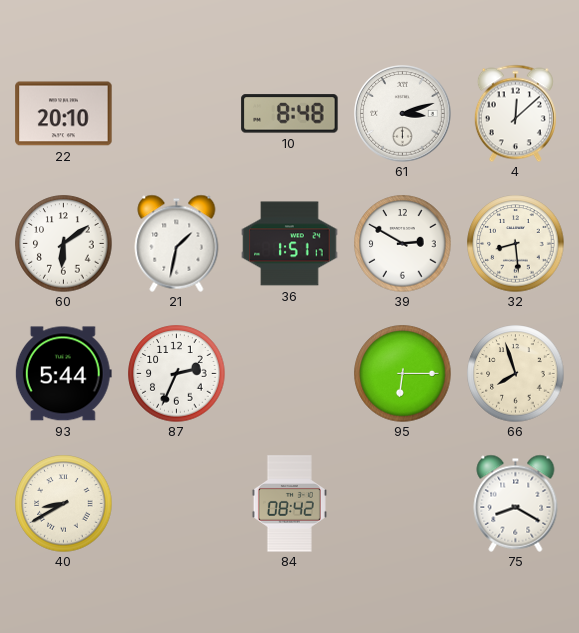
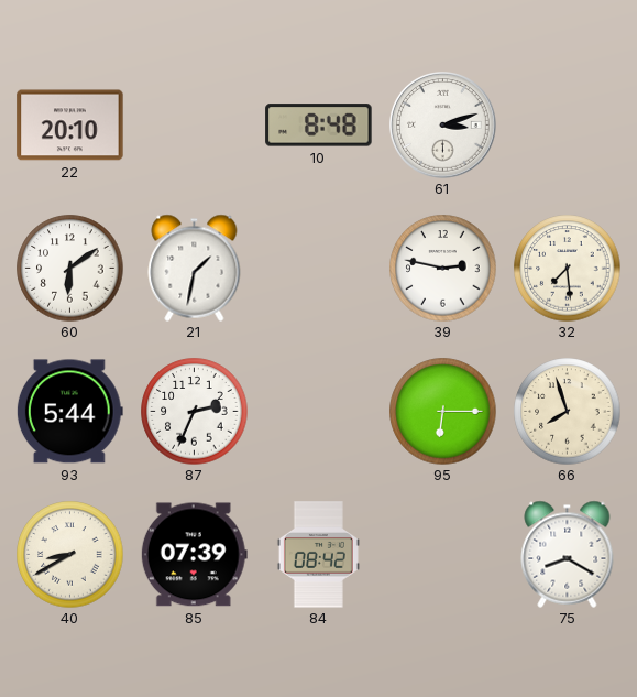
4: 12:08 -> none
36: 1:51 -> none
39: 2:50 -> 2:47
32: 8:29 -> 7:29
85: none -> 07:39
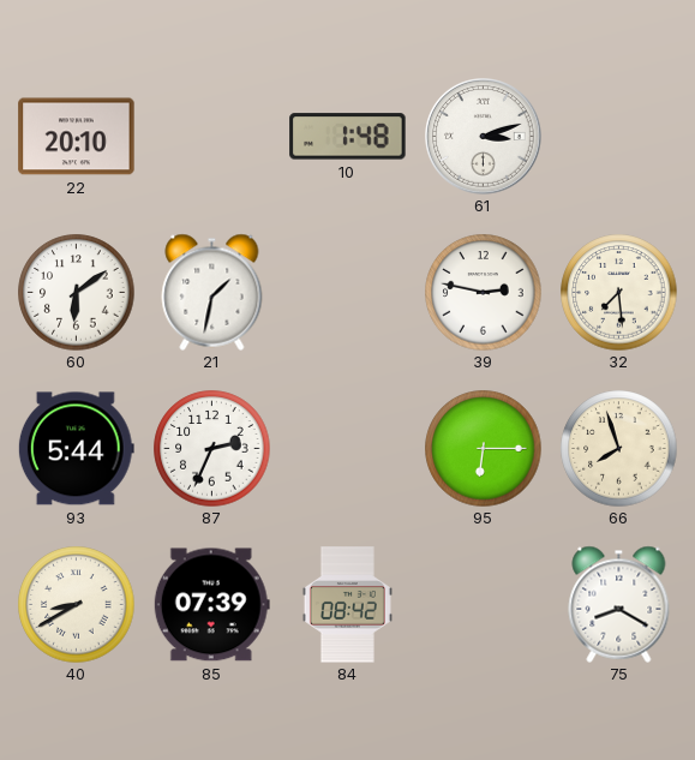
10: 8:48 -> 1:48
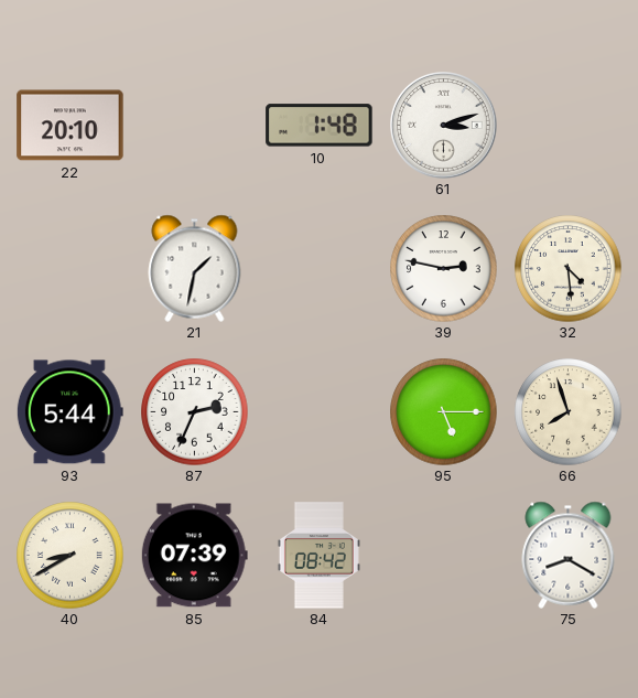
60: 6:09 -> none
32: 7:29 -> 4:29
95: 6:15 -> 5:15
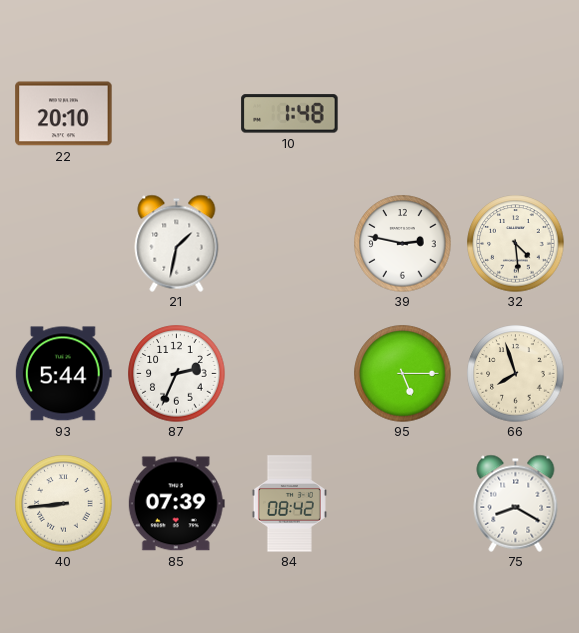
61: 3:12 -> none
40: 8:40 -> 8:44
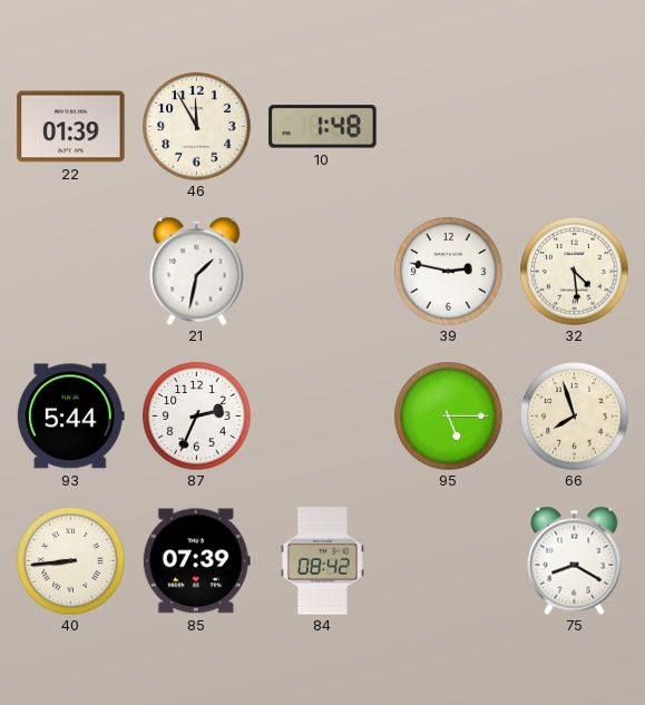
22: 20:10 -> 01:39
46: none -> 11:55
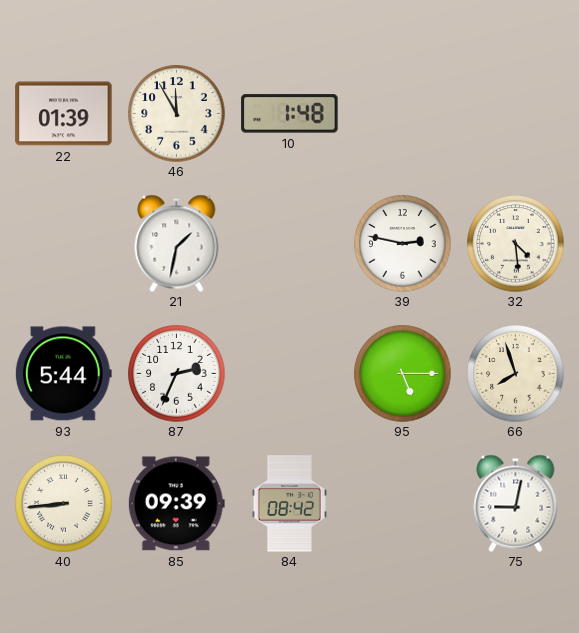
85: 07:39 -> 09:39
75: 8:20 -> 9:02
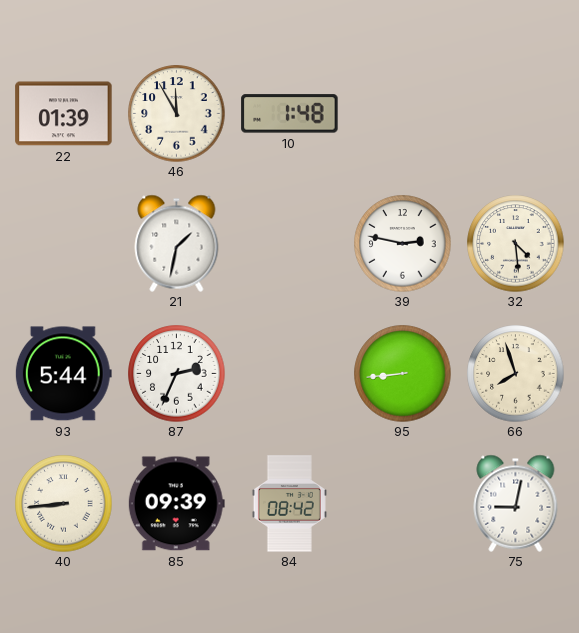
95: 5:15 -> 8:44
